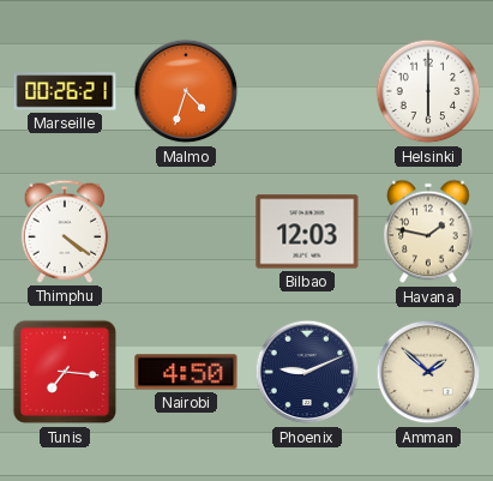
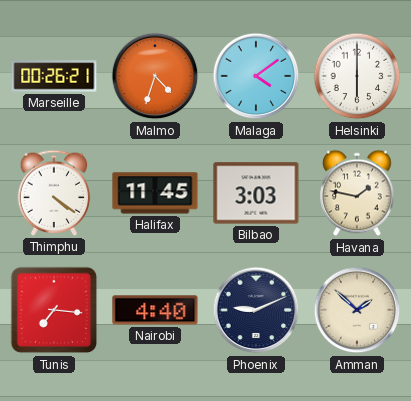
Malaga: none -> 4:09
Halifax: none -> 11:45
Bilbao: 12:03 -> 3:03
Nairobi: 4:50 -> 4:40
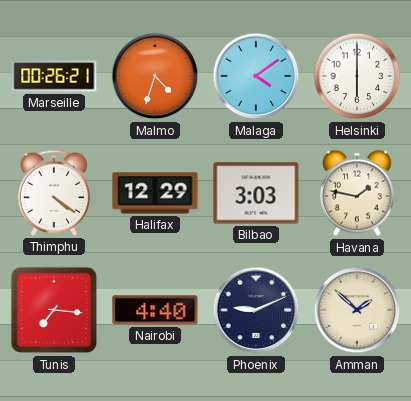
Halifax: 11:45 -> 12:29
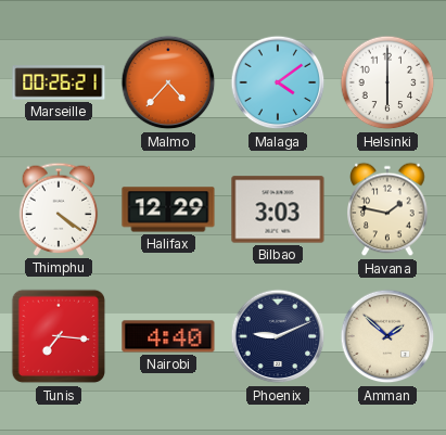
Malmo: 4:33 -> 4:37
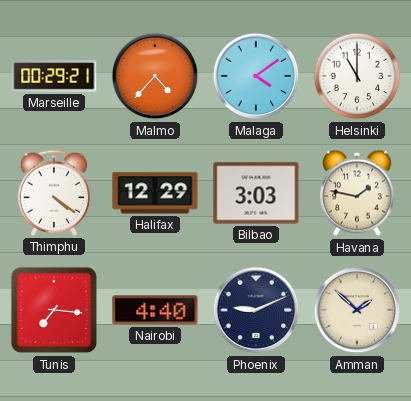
Marseille: 00:26 -> 00:29
Helsinki: 6:00 -> 11:00
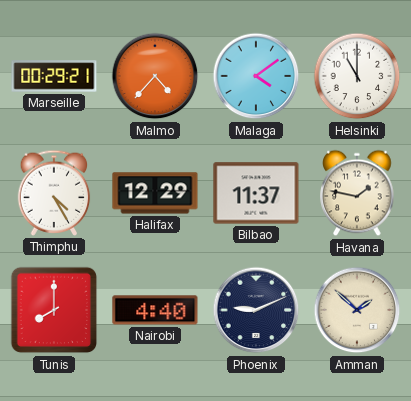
Thimphu: 4:21 -> 4:25
Bilbao: 3:03 -> 11:37
Tunis: 7:16 -> 8:00
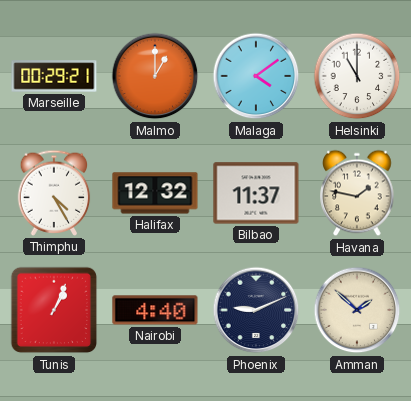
Malmo: 4:37 -> 1:00
Halifax: 12:29 -> 12:32
Tunis: 8:00 -> 1:04
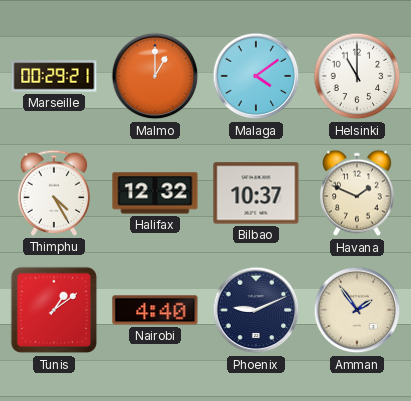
Bilbao: 11:37 -> 10:37
Havana: 1:47 -> 1:49
Tunis: 1:04 -> 1:09
Amman: 1:52 -> 1:54
